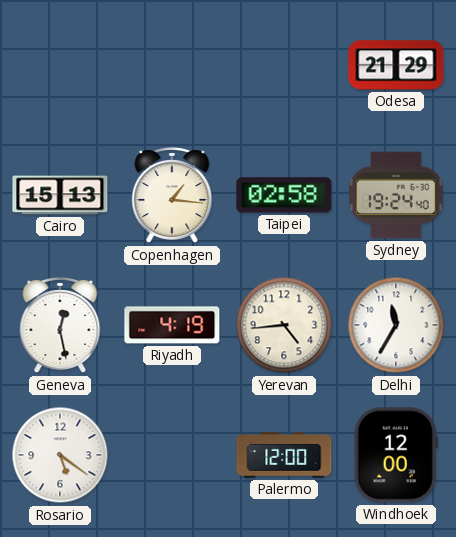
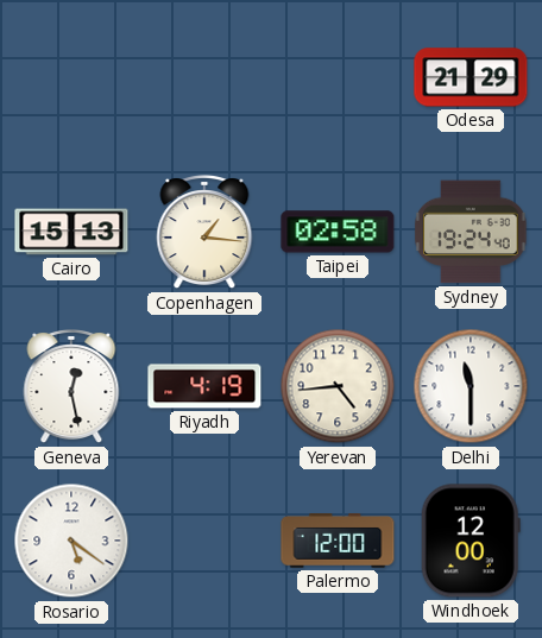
Delhi: 11:35 -> 11:30
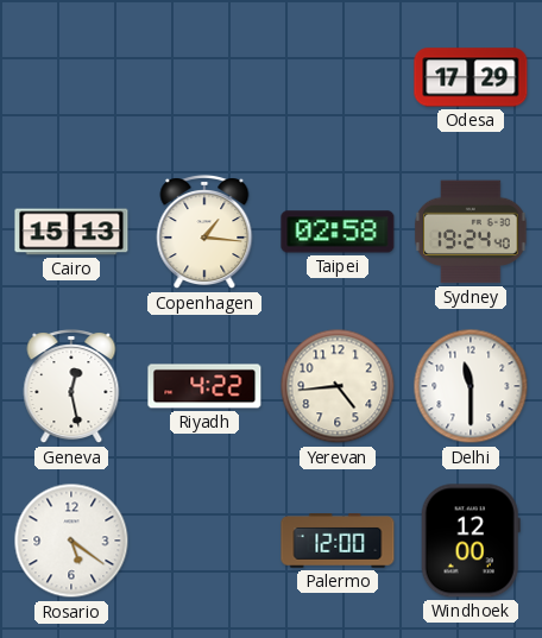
Odesa: 21:29 -> 17:29
Riyadh: 4:19 -> 4:22
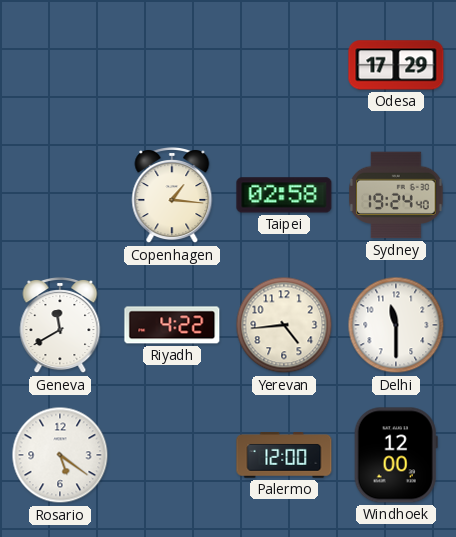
Cairo: 15:13 -> none
Geneva: 12:28 -> 11:40
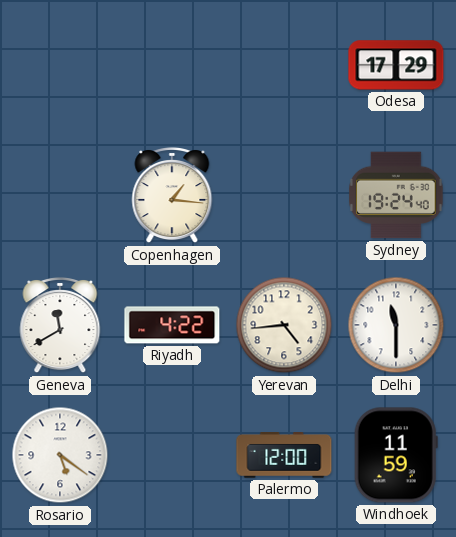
Taipei: 02:58 -> none
Windhoek: 12:00 -> 11:59
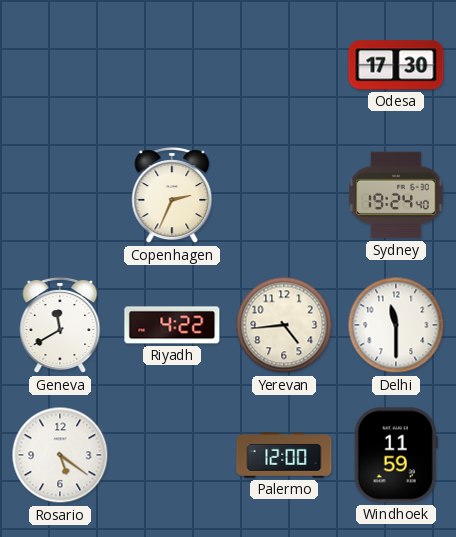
Odesa: 17:29 -> 17:30
Copenhagen: 1:16 -> 2:34
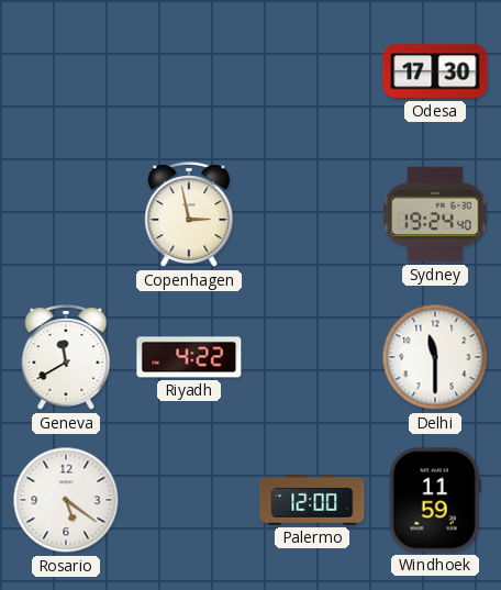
Copenhagen: 2:34 -> 2:58
Yerevan: 4:44 -> none
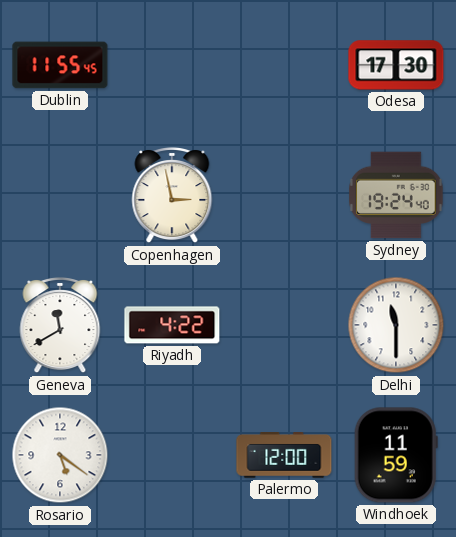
Dublin: none -> 11:55
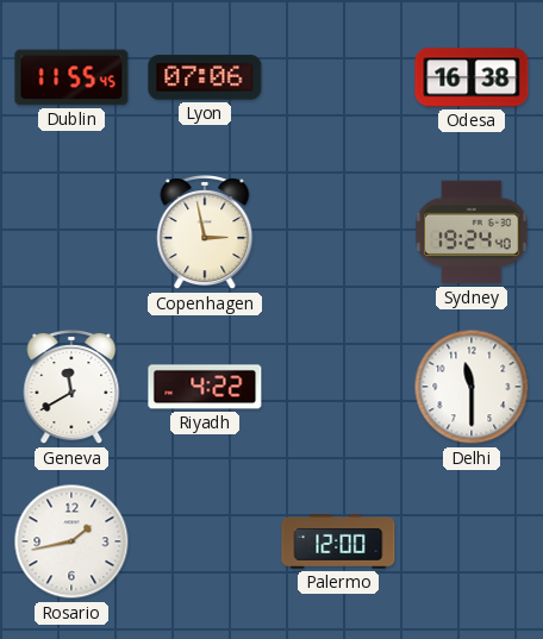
Lyon: none -> 07:06
Odesa: 17:30 -> 16:38
Rosario: 5:21 -> 1:43
Windhoek: 11:59 -> none
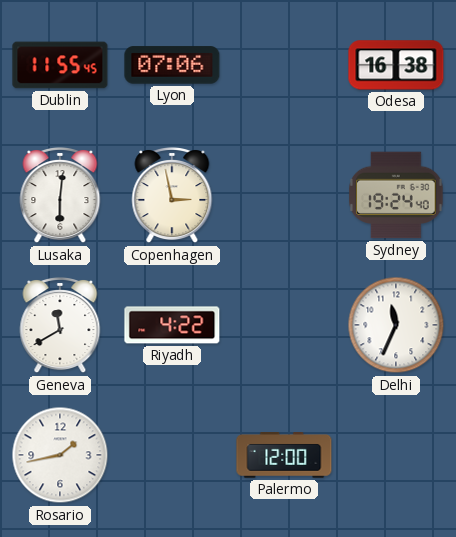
Lusaka: none -> 6:01
Delhi: 11:30 -> 11:34
